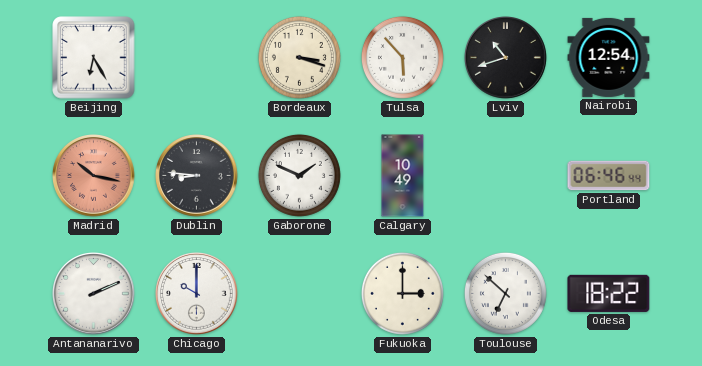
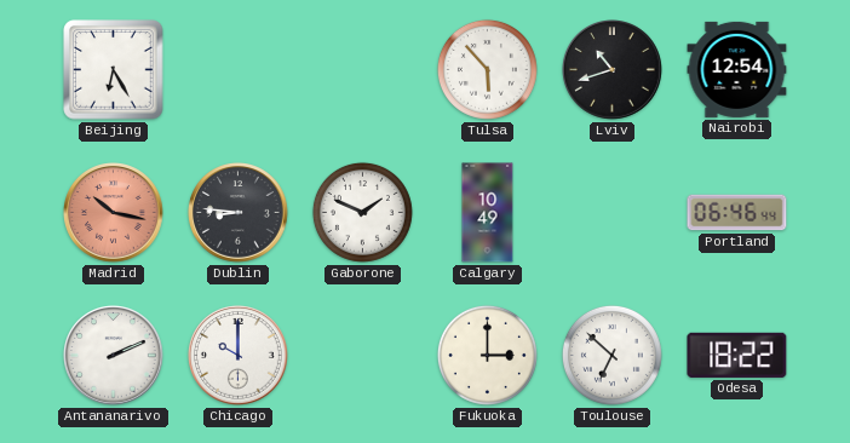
Bordeaux: 3:18 -> none
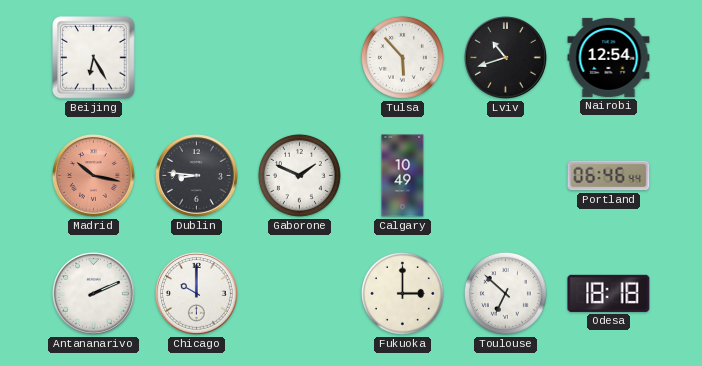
Odesa: 18:22 -> 18:18
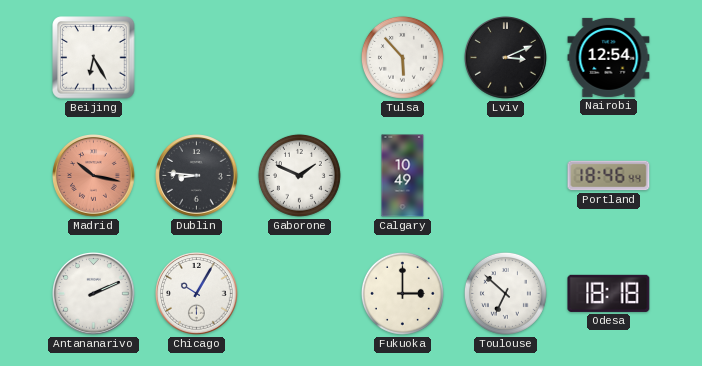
Lviv: 10:42 -> 3:11
Portland: 06:46 -> 18:46
Chicago: 10:00 -> 10:05
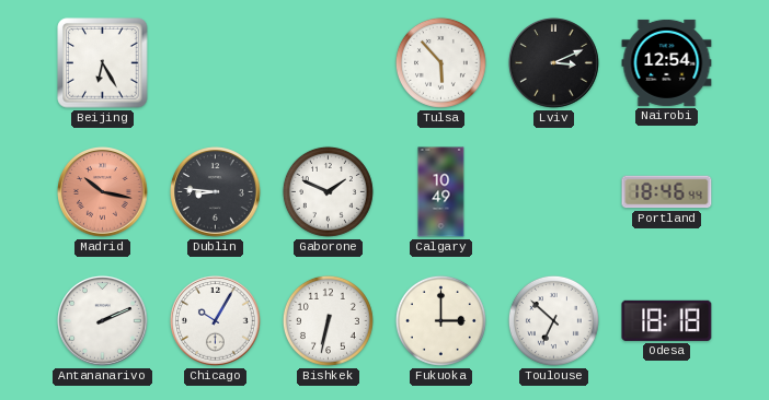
Bishkek: none -> 6:32
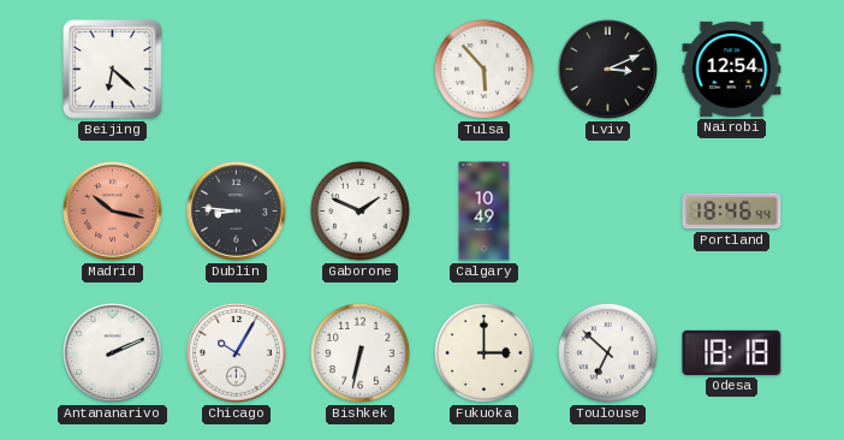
Beijing: 6:25 -> 6:22
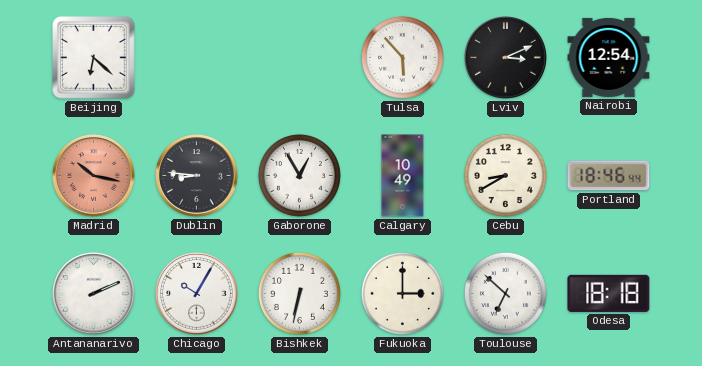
Gaborone: 1:49 -> 12:55
Cebu: none -> 8:40
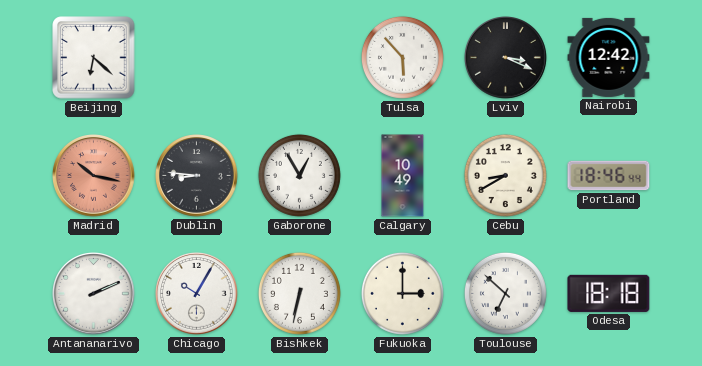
Lviv: 3:11 -> 3:19
Nairobi: 12:54 -> 12:42
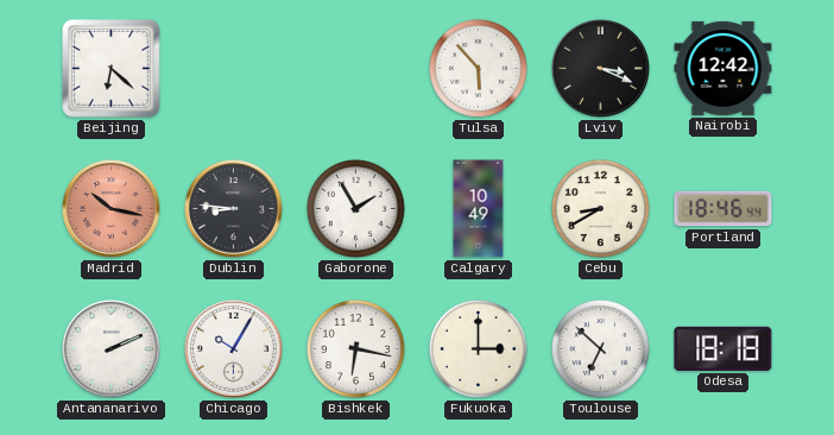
Gaborone: 12:55 -> 1:55
Bishkek: 6:32 -> 6:17
